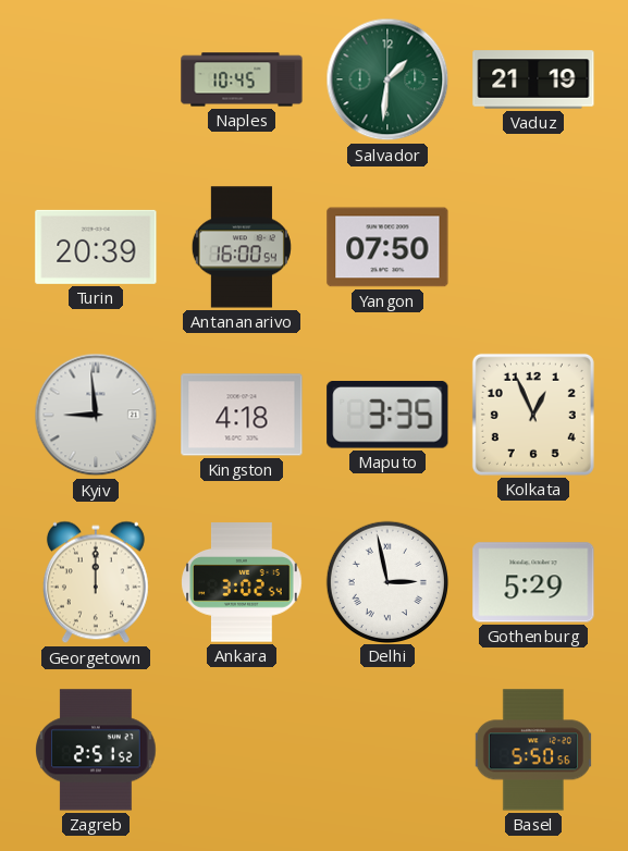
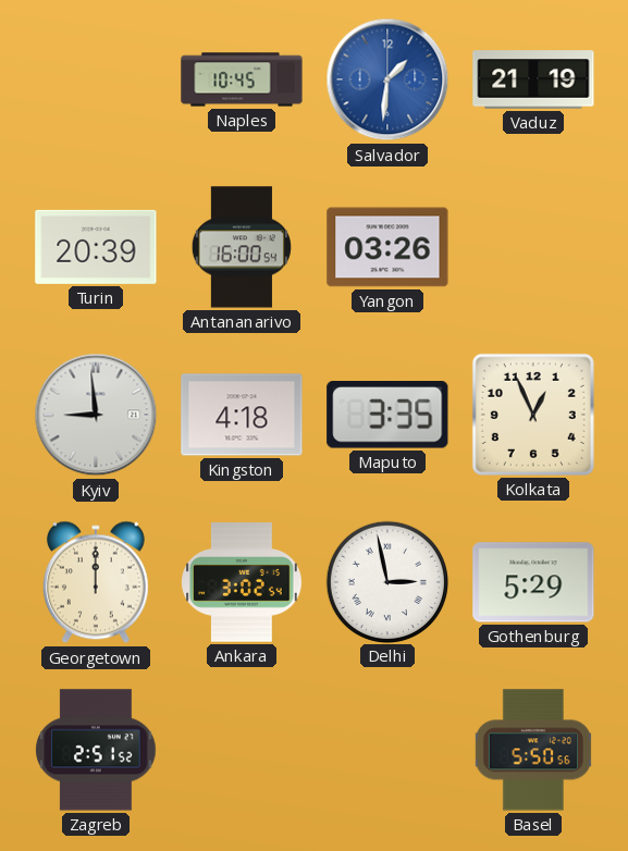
Salvador dial: green -> blue
Yangon: 07:50 -> 03:26
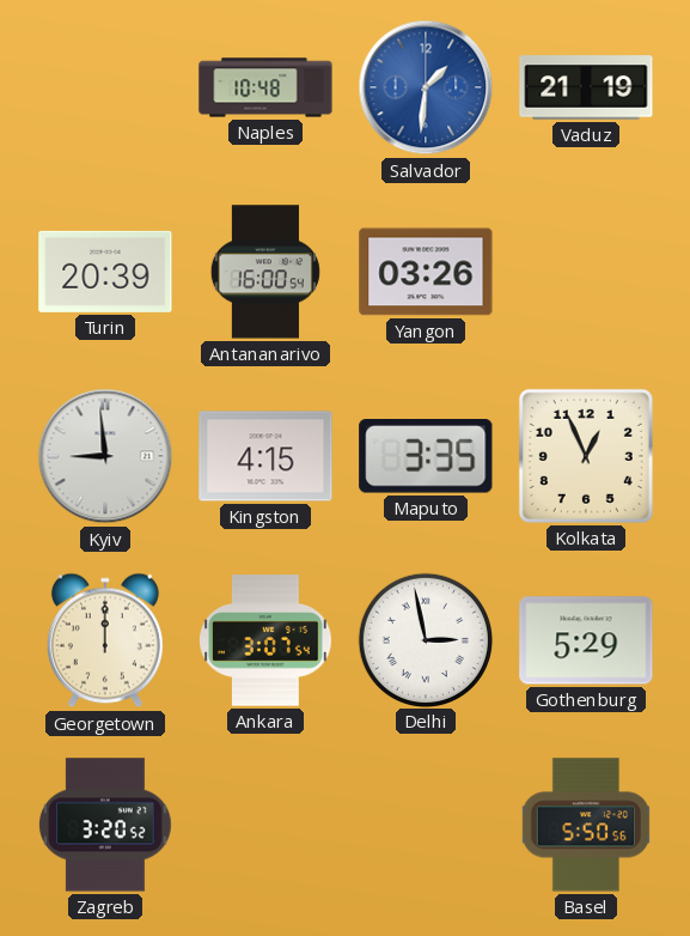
Naples: 10:45 -> 10:48
Kingston: 4:18 -> 4:15
Ankara: 3:02 -> 3:07
Zagreb: 2:51 -> 3:20
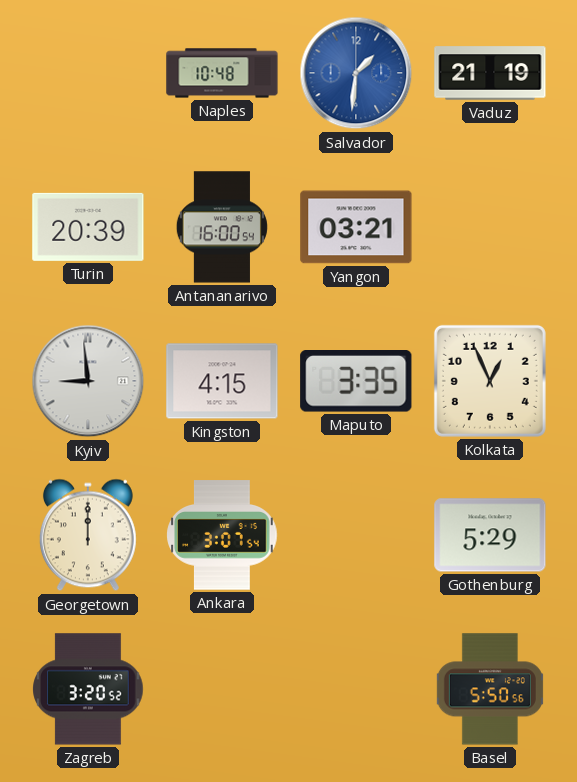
Yangon: 03:26 -> 03:21
Delhi: 2:58 -> none
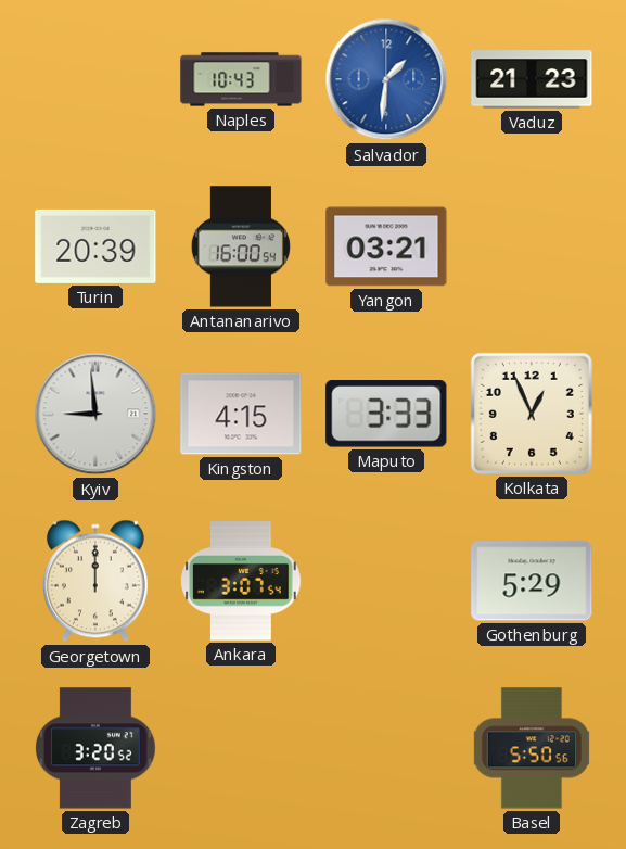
Naples: 10:48 -> 10:43
Vaduz: 21:19 -> 21:23
Maputo: 3:35 -> 3:33
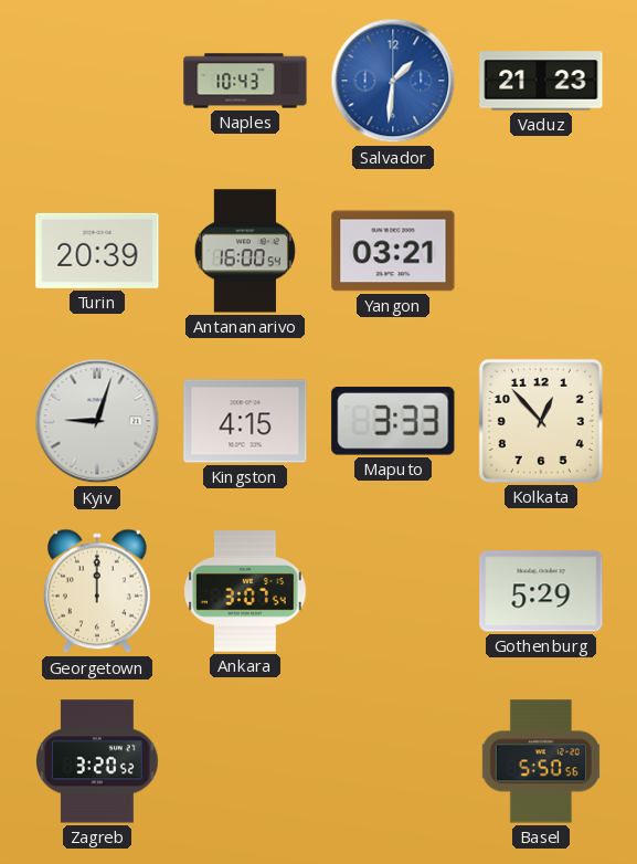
Kyiv: 8:59 -> 9:03
Kolkata: 12:56 -> 12:53
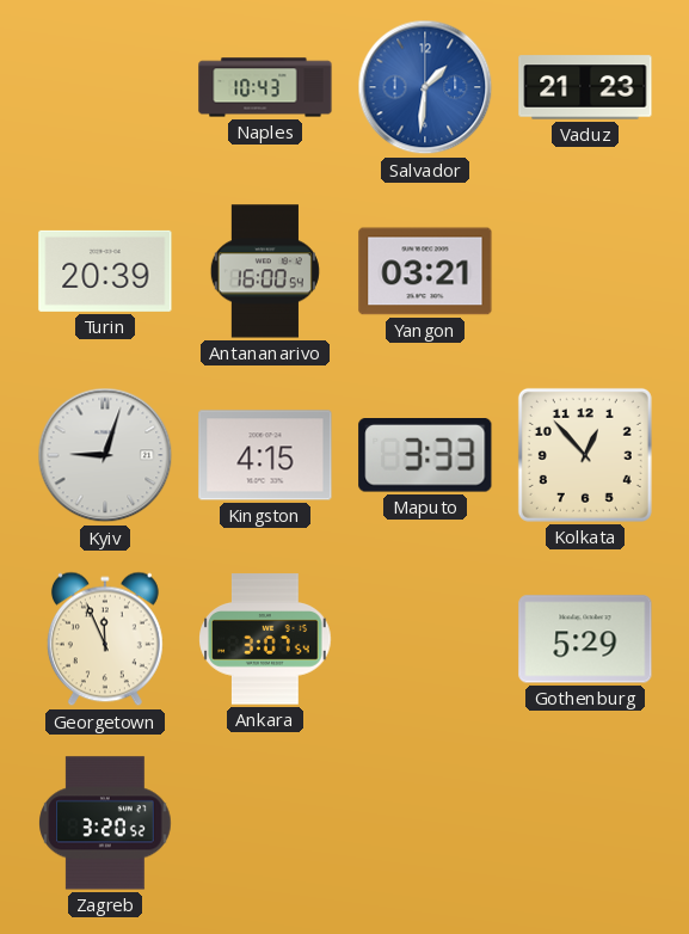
Georgetown: 12:00 -> 11:56
Basel: 5:50 -> none
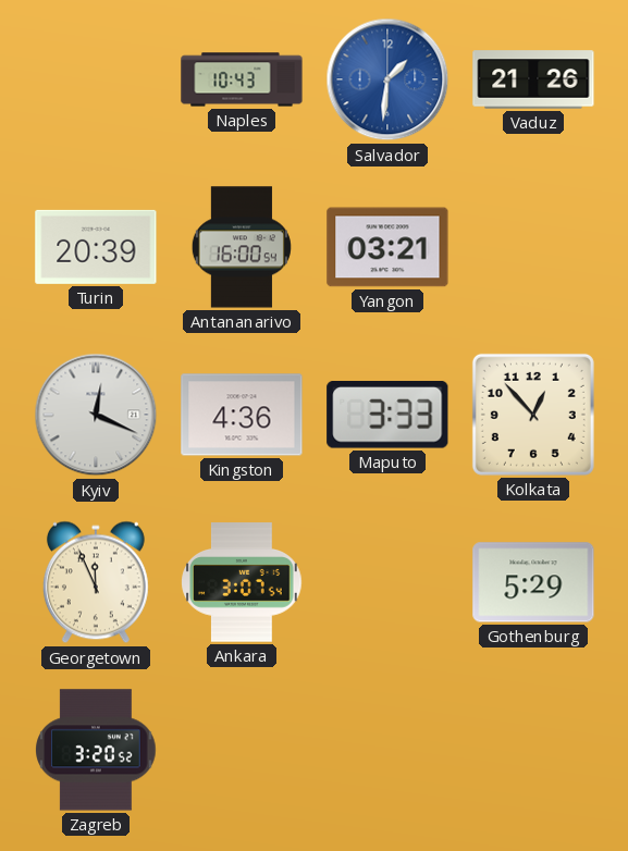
Vaduz: 21:23 -> 21:26
Kyiv: 9:03 -> 12:19
Kingston: 4:15 -> 4:36
